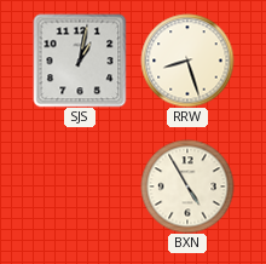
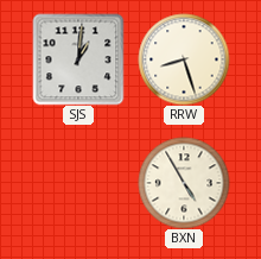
SJS: 1:02 -> 1:01
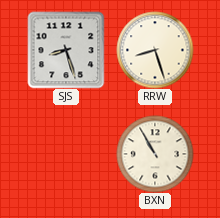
SJS: 1:01 -> 8:27
BXN: 4:55 -> 10:55
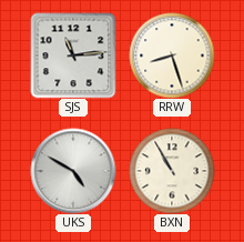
SJS: 8:27 -> 11:14
UKS: none -> 4:50
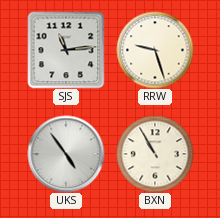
RRW: 8:27 -> 9:27
UKS: 4:50 -> 4:54
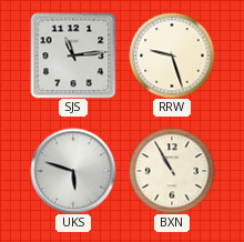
UKS: 4:54 -> 5:48
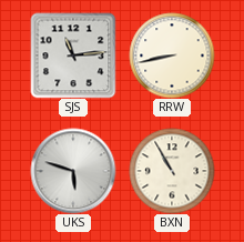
RRW: 9:27 -> 8:43
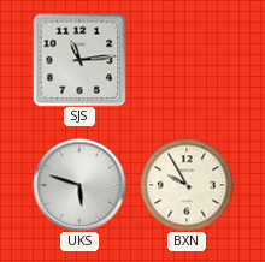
RRW: 8:43 -> none
BXN: 10:55 -> 9:55
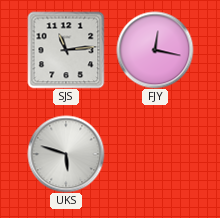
FJY: none -> 12:17
BXN: 9:55 -> none
